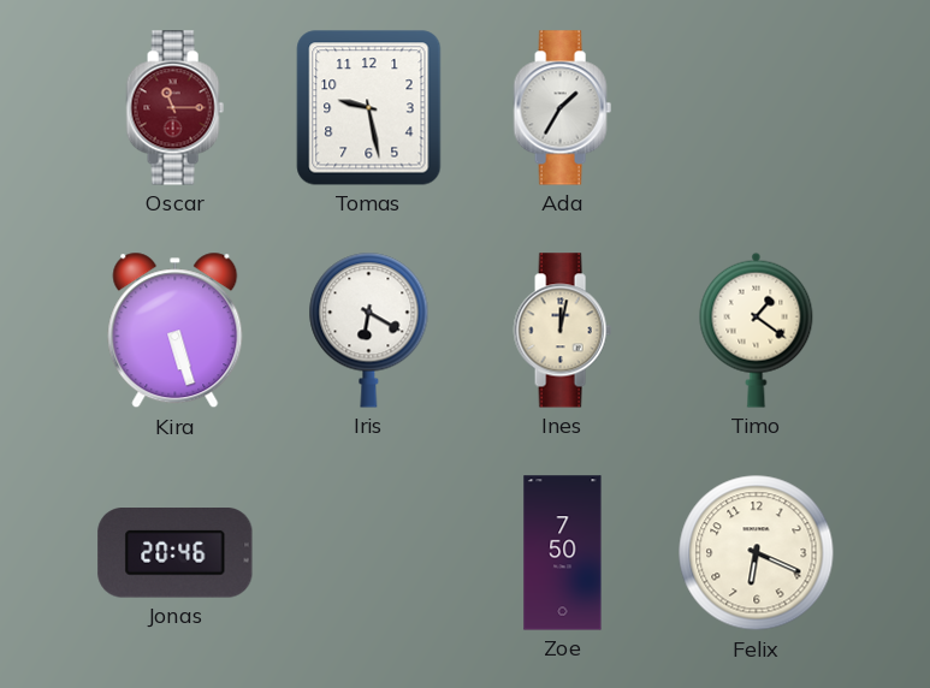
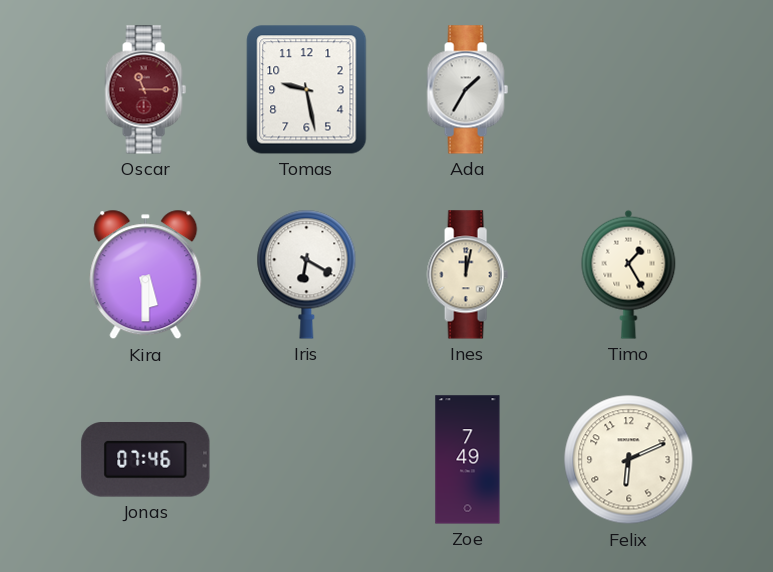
Kira: 5:27 -> 5:30
Timo: 1:21 -> 1:25
Jonas: 20:46 -> 07:46
Zoe: 7:50 -> 7:49
Felix: 6:19 -> 6:11
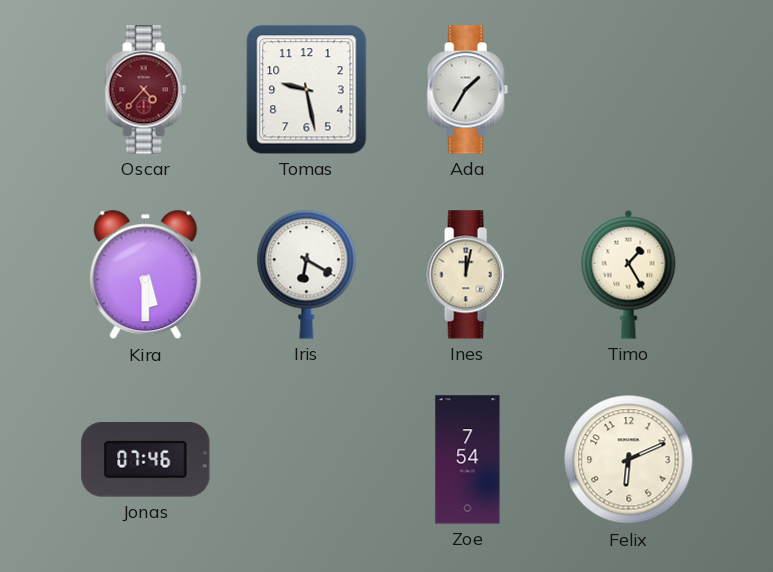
Oscar: 11:15 -> 4:37
Zoe: 7:49 -> 7:54
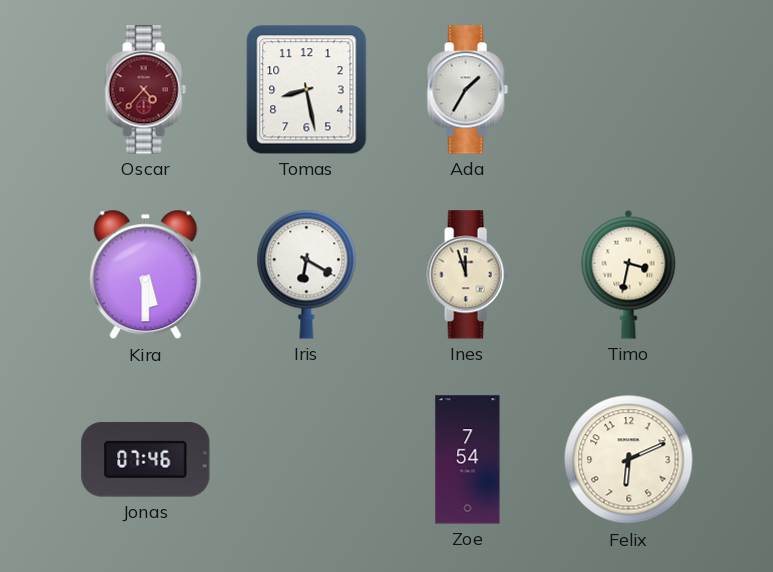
Tomas: 9:28 -> 8:28
Ines: 12:02 -> 11:57
Timo: 1:25 -> 3:32
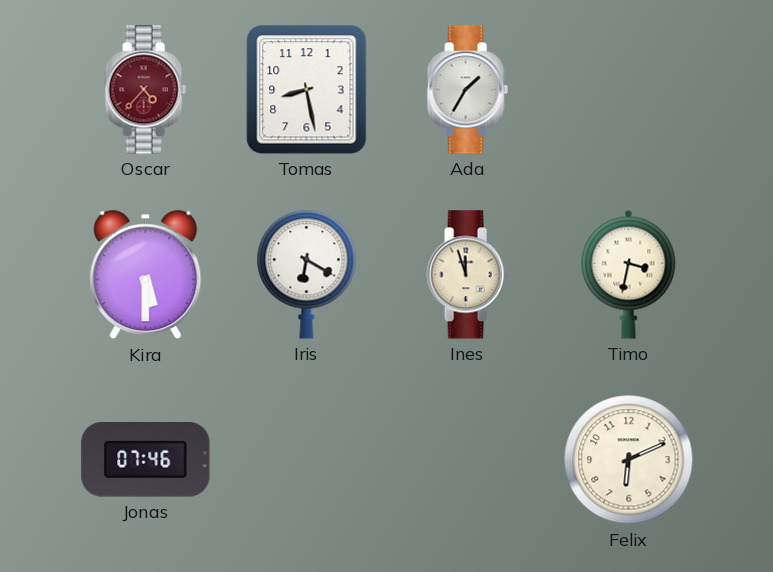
Zoe: 7:54 -> none
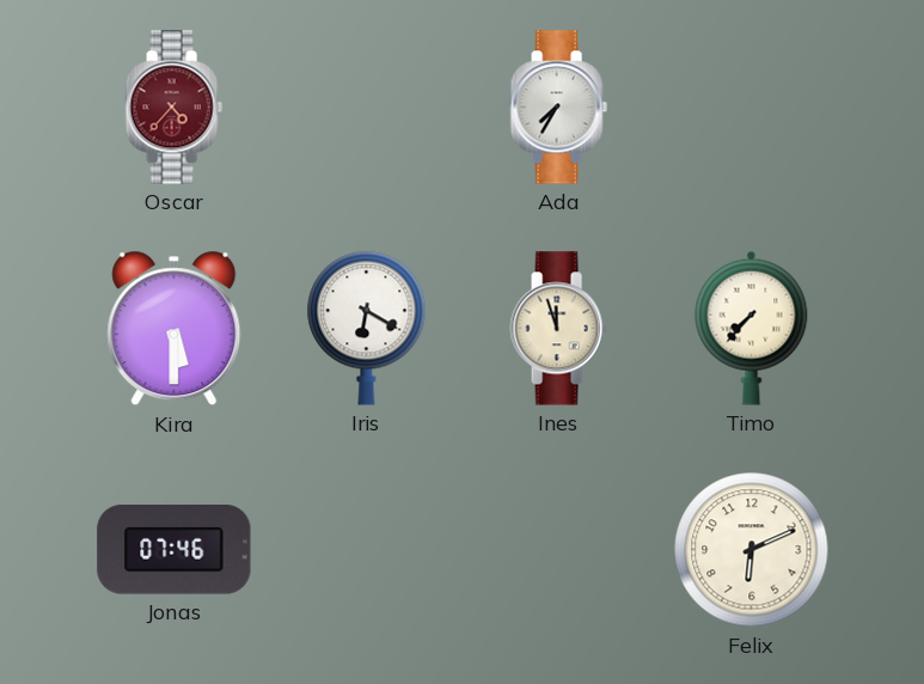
Tomas: 8:28 -> none
Ada: 1:35 -> 7:35
Timo: 3:32 -> 7:37
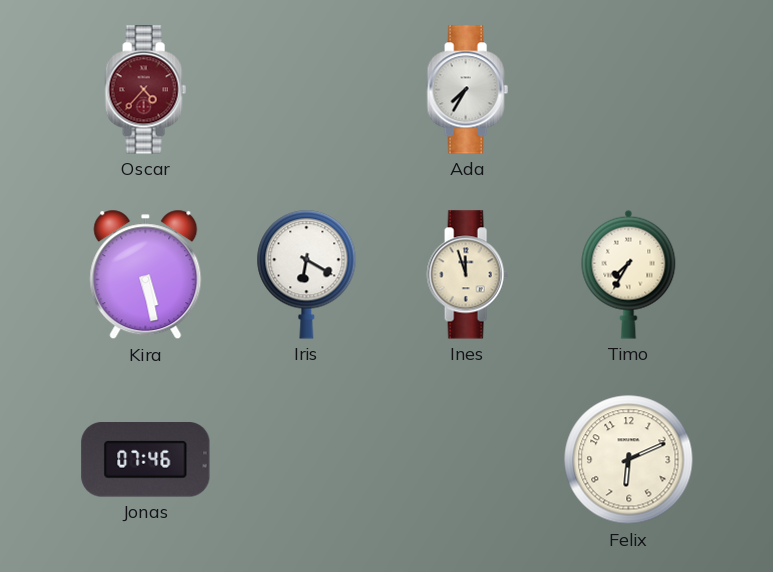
Kira: 5:30 -> 5:28
Timo: 7:37 -> 7:35
